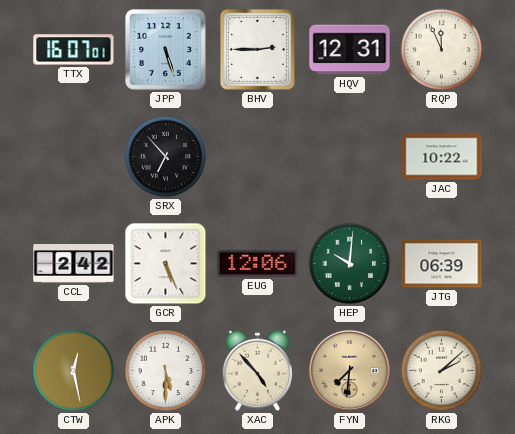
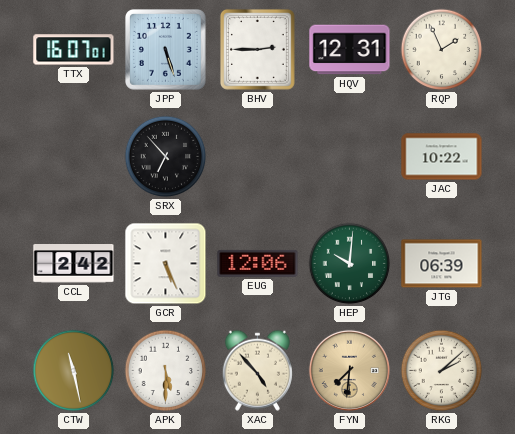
RQP: 11:56 -> 1:56
CTW: 12:28 -> 11:28
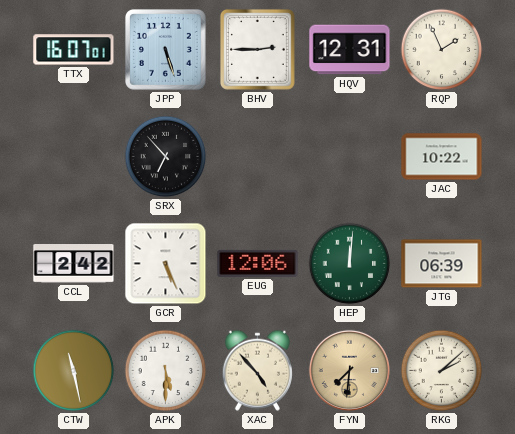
HEP: 10:01 -> 12:01
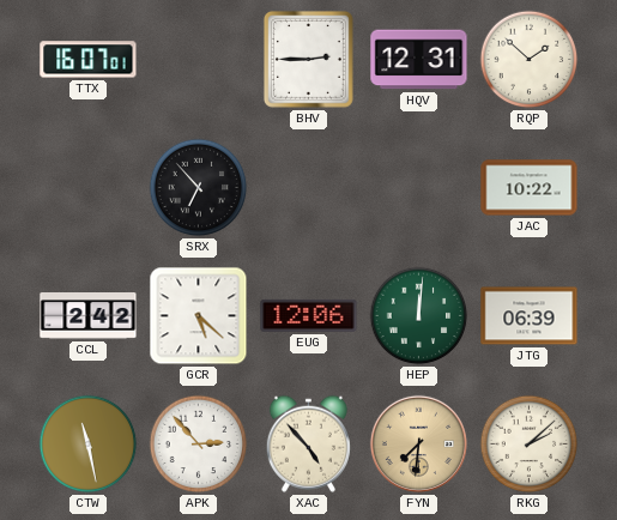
JPP: 5:27 -> none
RQP: 1:56 -> 1:52
GCR: 5:26 -> 5:22
APK: 5:30 -> 2:53
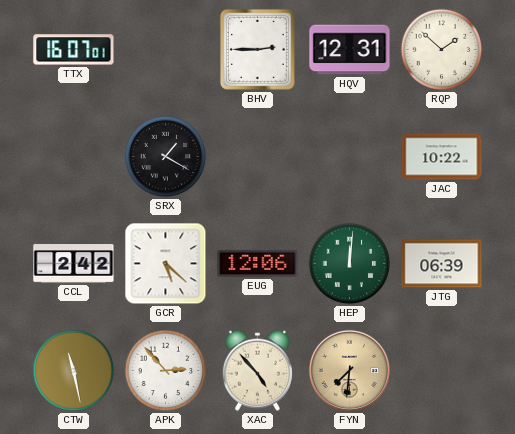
SRX: 6:53 -> 1:20
RKG: 2:08 -> none
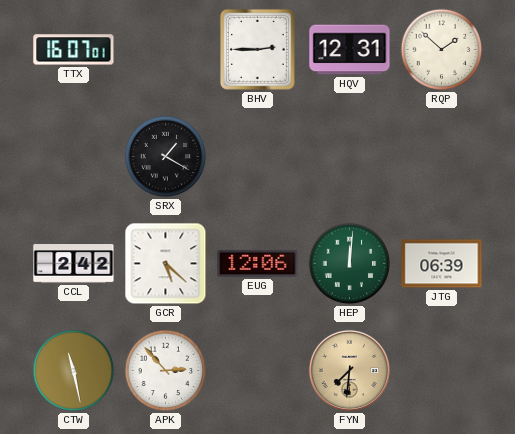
JAC: 10:22 -> none
XAC: 4:53 -> none
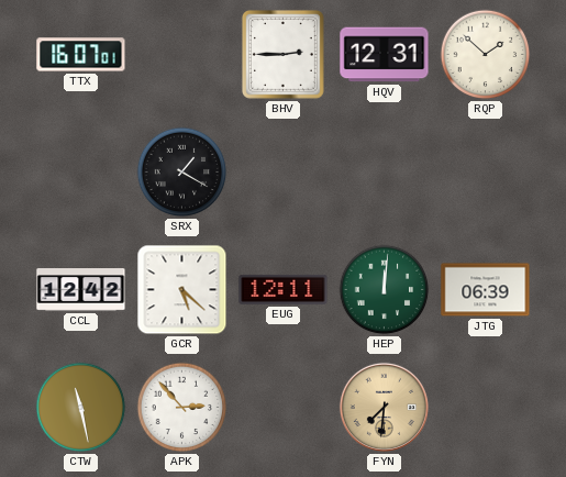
CCL: 2:42 -> 12:42
EUG: 12:06 -> 12:11
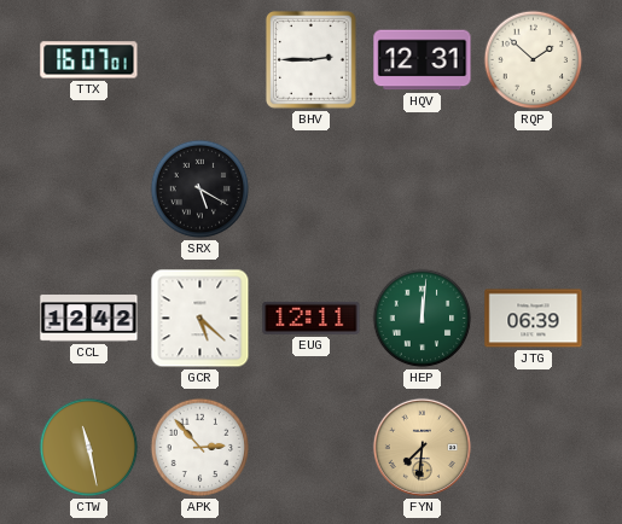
SRX: 1:20 -> 5:20
